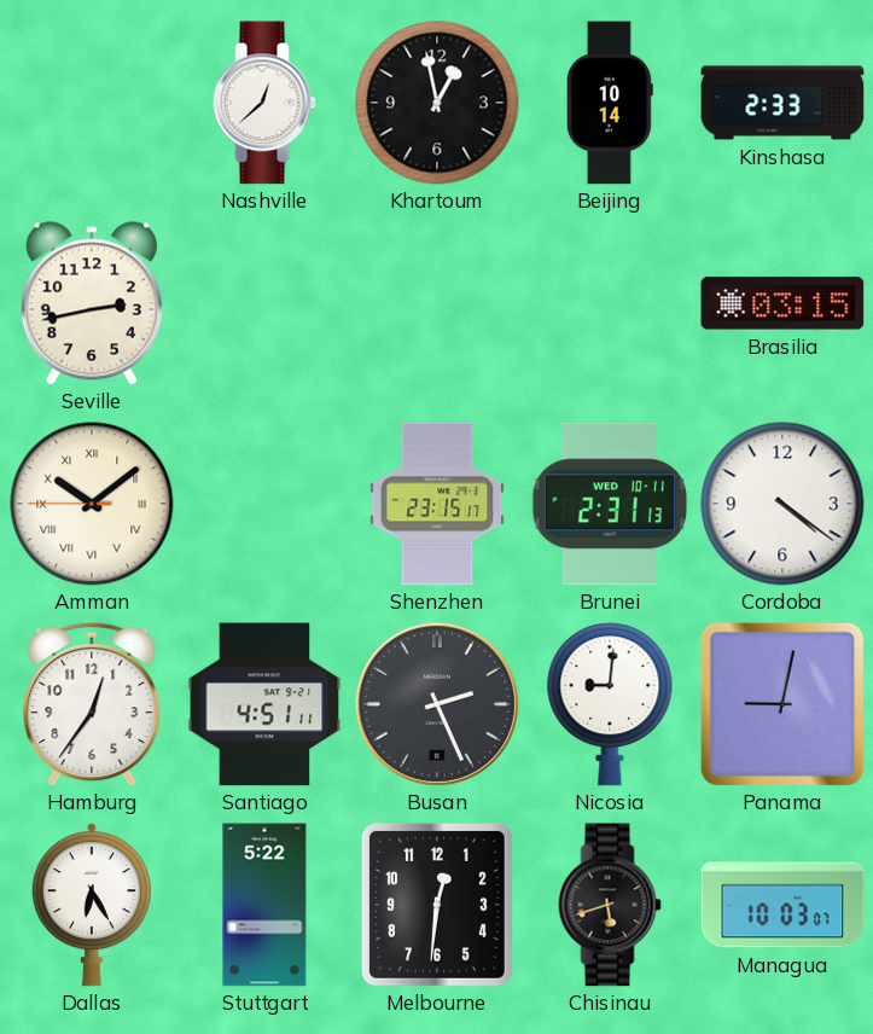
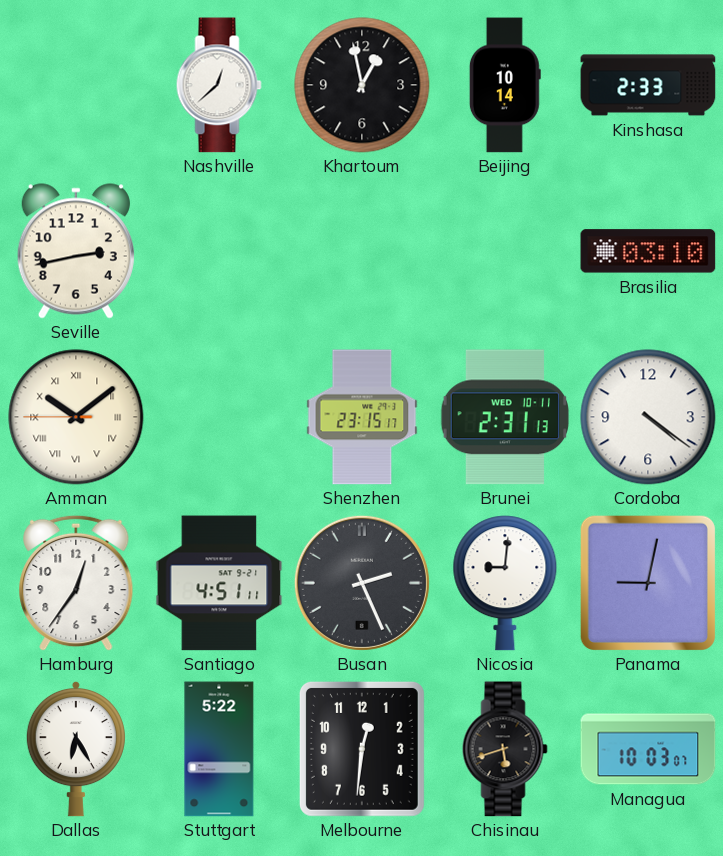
Brasilia: 03:15 -> 03:10
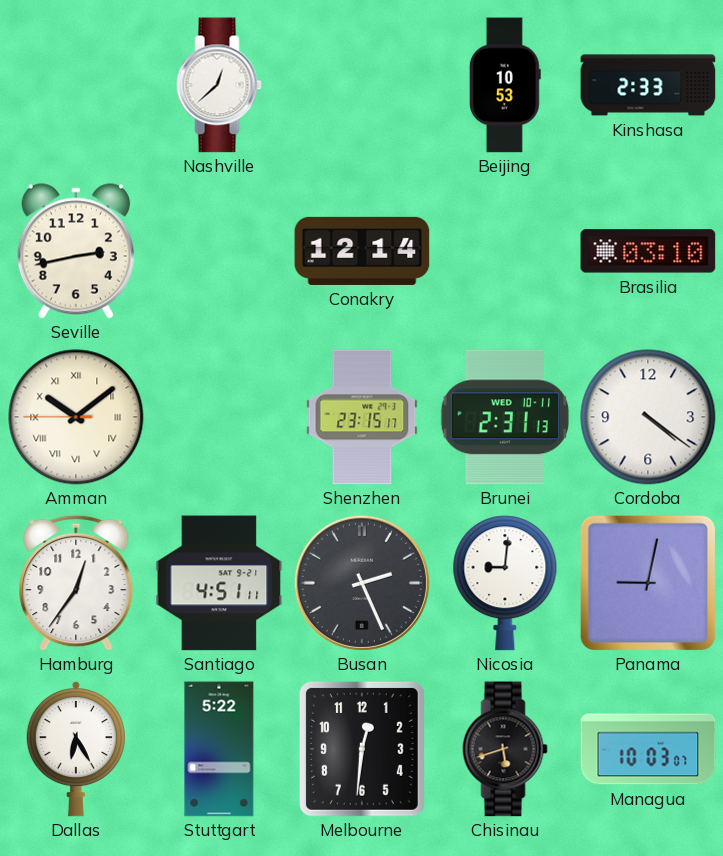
Khartoum: 12:58 -> none
Beijing: 10:14 -> 10:53
Conakry: none -> 12:14
